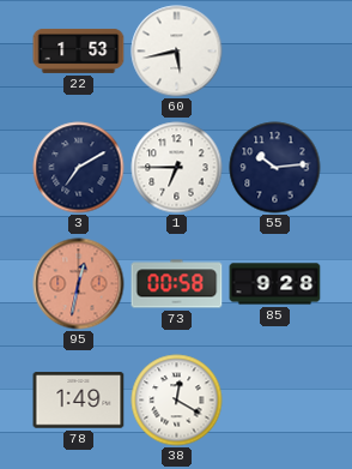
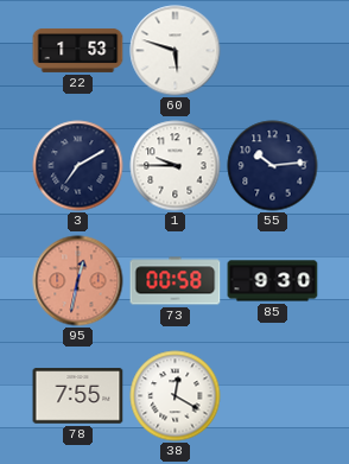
60: 5:43 -> 5:48
1: 6:45 -> 9:45
85: 9:28 -> 9:30
78: 1:49 -> 7:55
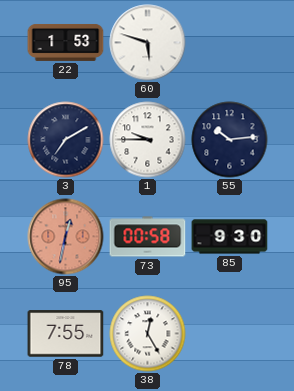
38: 12:20 -> 12:25
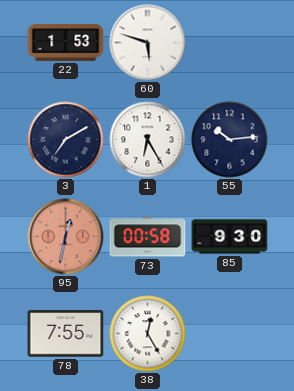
1: 9:45 -> 6:25
